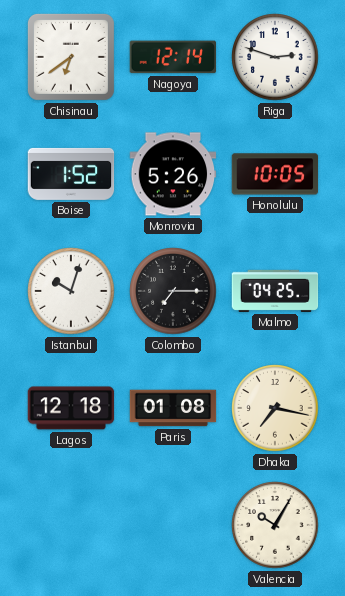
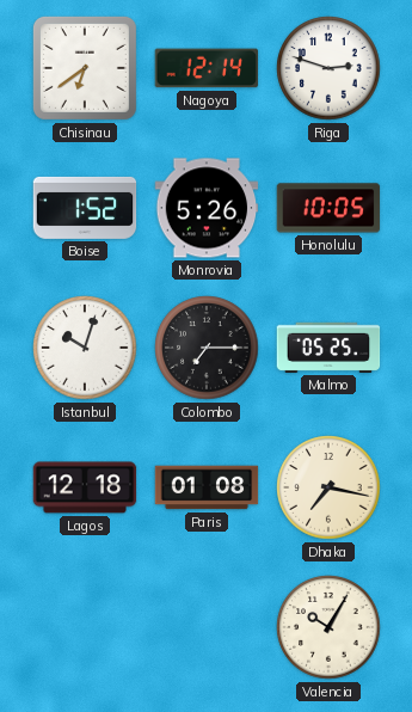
Malmo: 04:25 -> 05:25
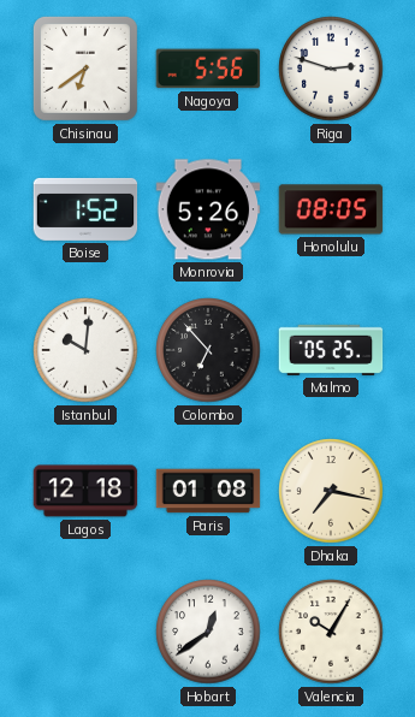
Nagoya: 12:14 -> 5:56
Honolulu: 10:05 -> 08:05
Istanbul: 10:03 -> 10:01
Colombo: 7:15 -> 6:53
Hobart: none -> 12:39
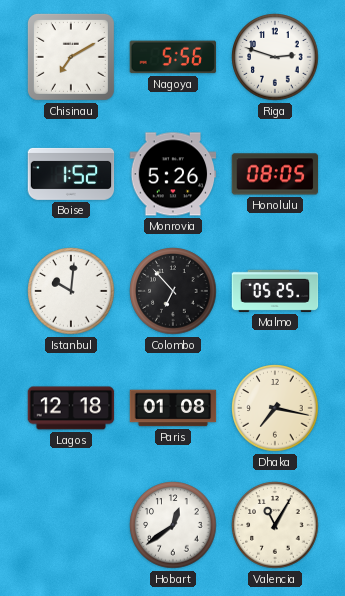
Chisinau: 6:39 -> 7:10
Valencia: 10:05 -> 11:05
